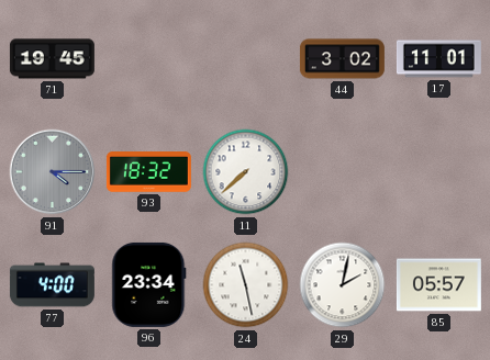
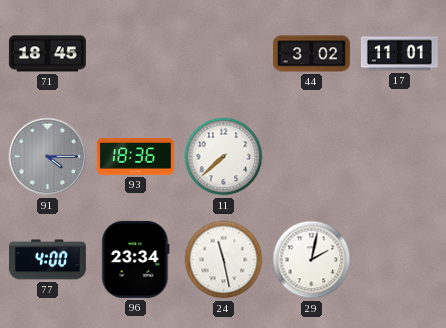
71: 19:45 -> 18:45
93: 18:32 -> 18:36
85: 05:57 -> none
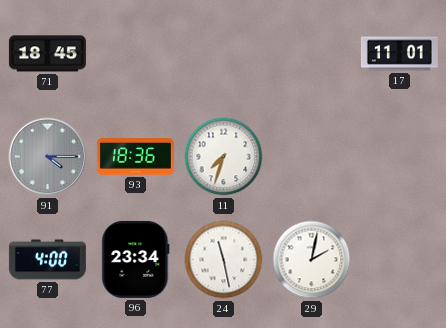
44: 3:02 -> none
11: 7:38 -> 7:33
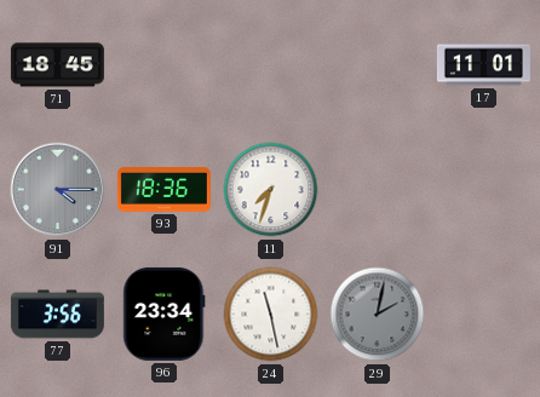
77: 4:00 -> 3:56
29 dial: white -> grey
